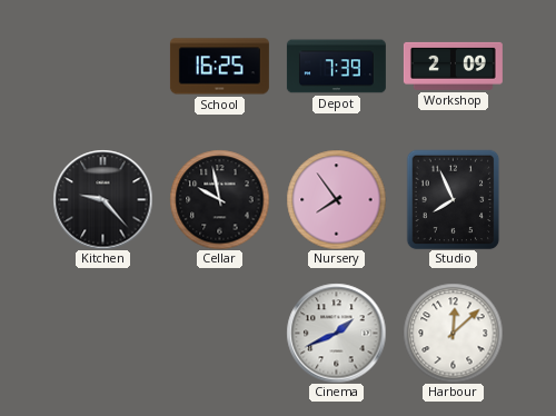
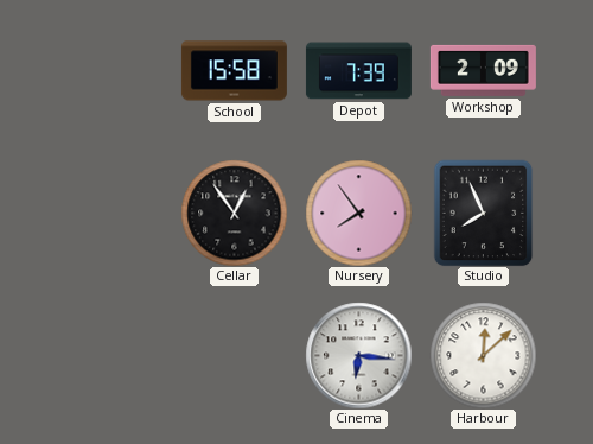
School: 16:25 -> 15:58
Kitchen: 9:23 -> none
Cellar: 9:58 -> 12:54
Cinema: 1:41 -> 6:16
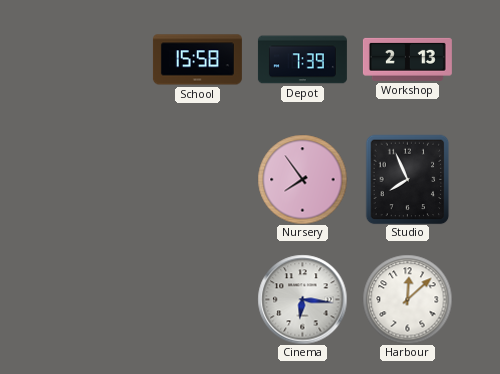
Workshop: 2:09 -> 2:13
Cellar: 12:54 -> none
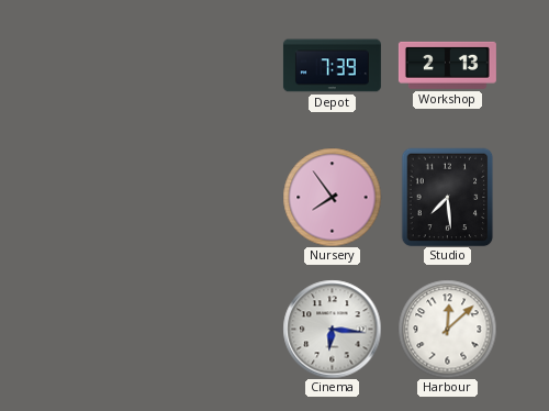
School: 15:58 -> none
Studio: 7:56 -> 7:29
